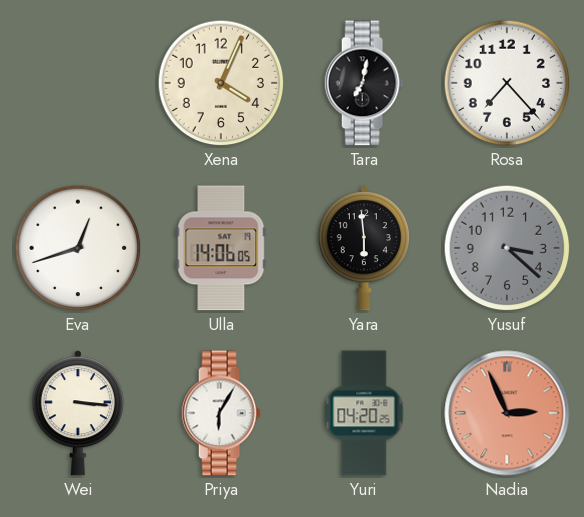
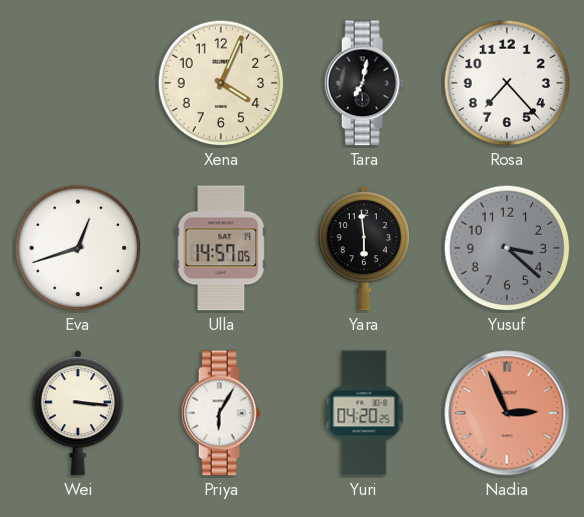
Ulla: 14:06 -> 14:57
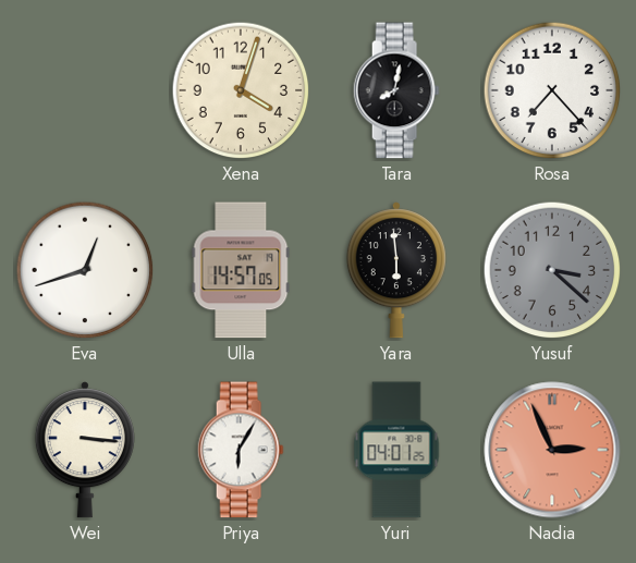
Xena: 4:04 -> 4:03
Tara: 7:02 -> 8:02
Yuri: 04:20 -> 04:01
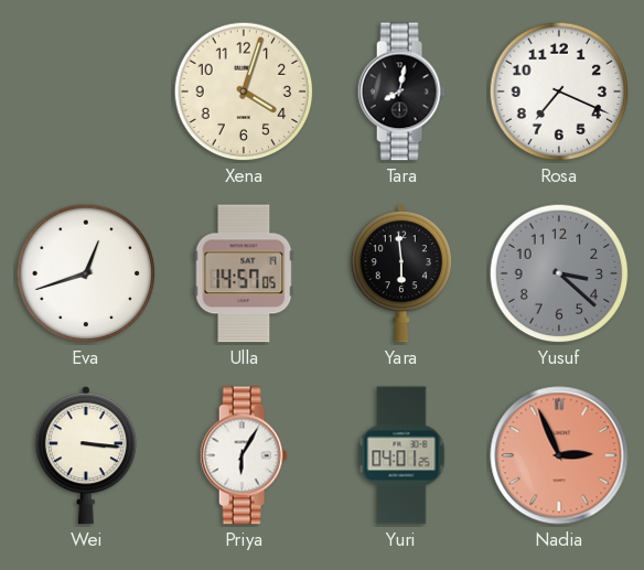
Rosa: 7:23 -> 7:19
